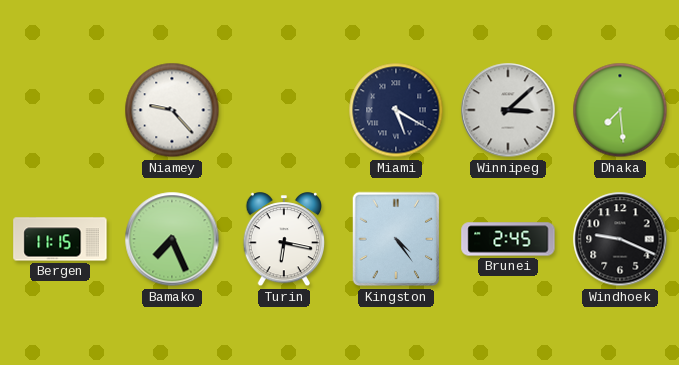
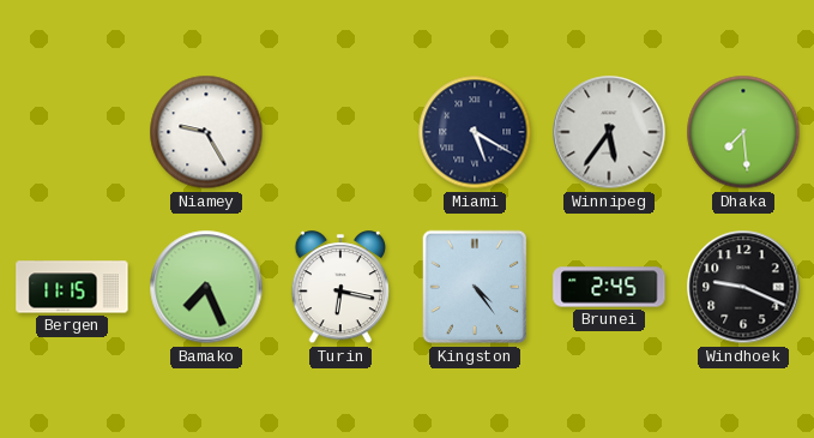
Niamey: 9:23 -> 9:25
Winnipeg: 3:08 -> 5:36
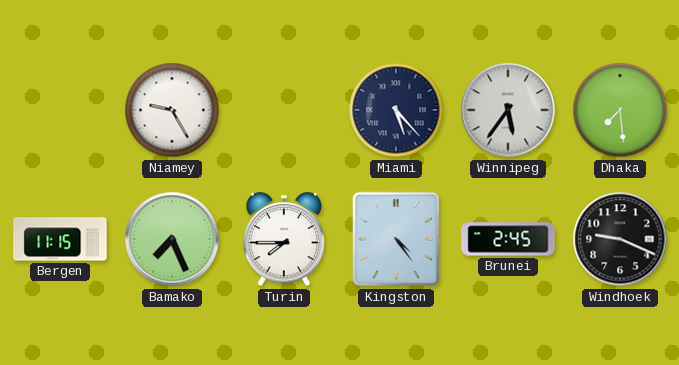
Miami: 5:20 -> 5:23
Turin: 6:17 -> 7:45
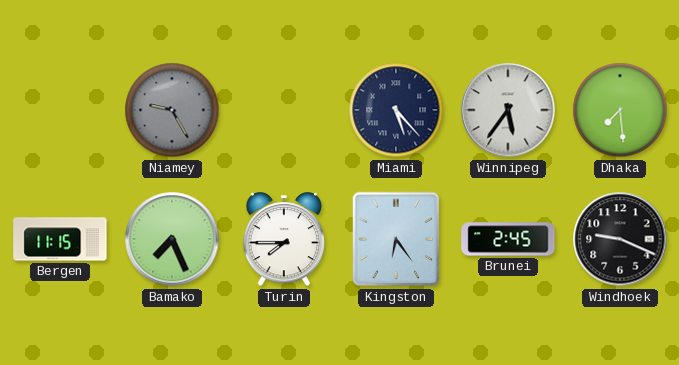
Niamey dial: white -> grey
Kingston: 4:24 -> 6:24
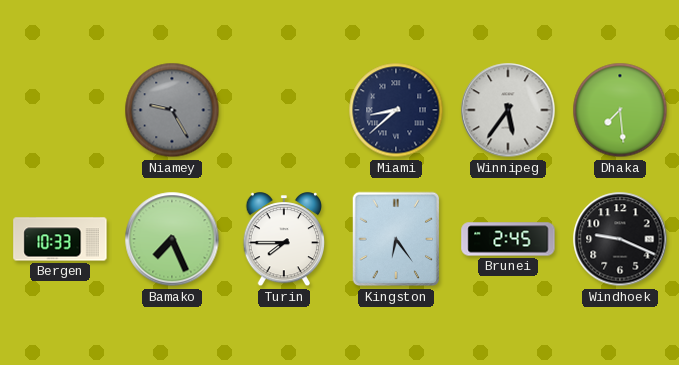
Miami: 5:23 -> 8:38
Bergen: 11:15 -> 10:33
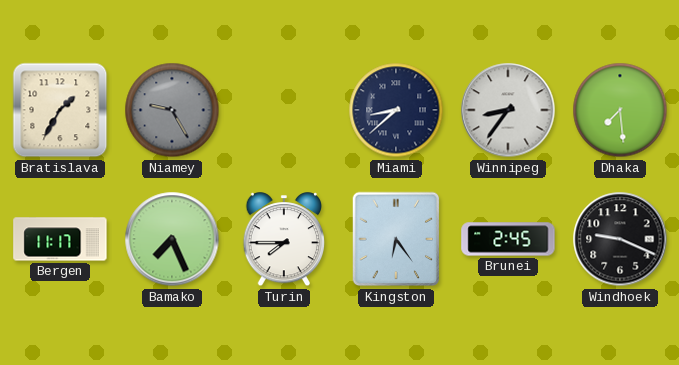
Bratislava: none -> 1:35
Winnipeg: 5:36 -> 8:36
Bergen: 10:33 -> 11:17
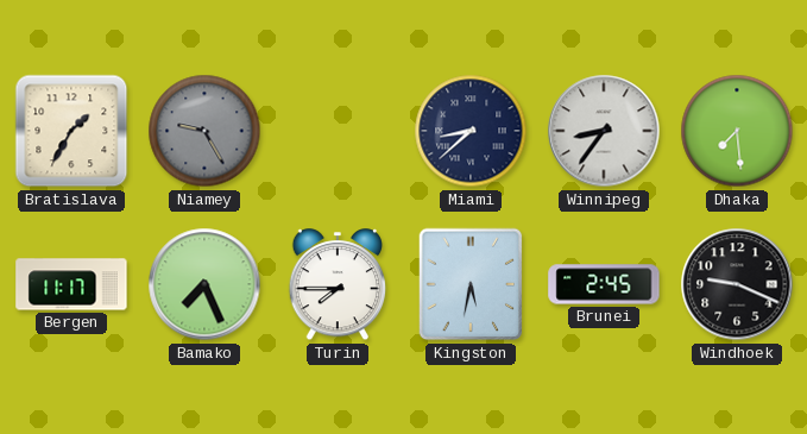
Kingston: 6:24 -> 5:32
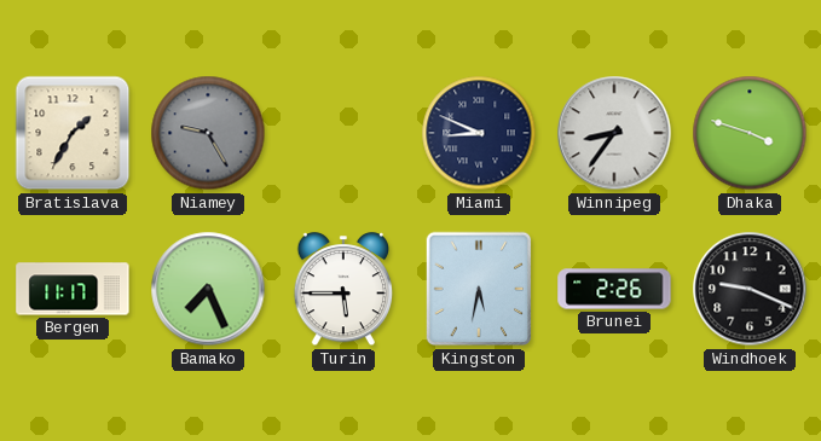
Miami: 8:38 -> 8:49
Dhaka: 7:29 -> 3:48
Turin: 7:45 -> 5:45
Brunei: 2:45 -> 2:26
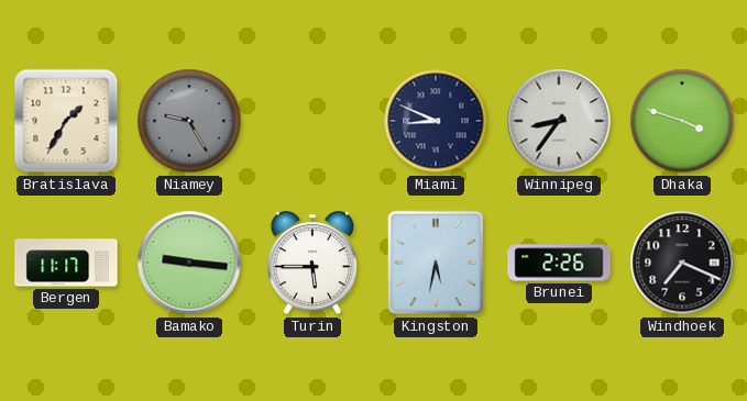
Bamako: 7:26 -> 9:16
Windhoek: 9:19 -> 7:19
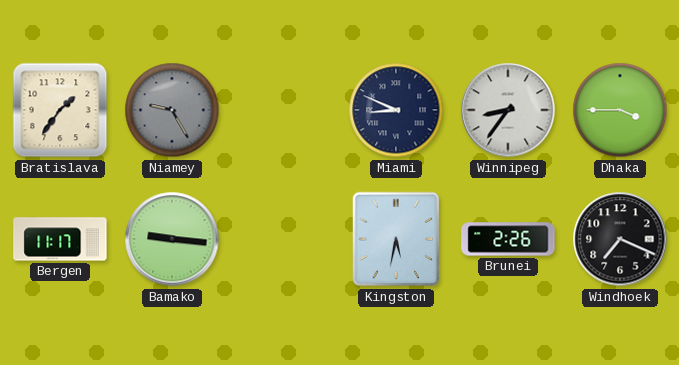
Bratislava: 1:35 -> 1:36
Dhaka: 3:48 -> 3:45
Turin: 5:45 -> none
